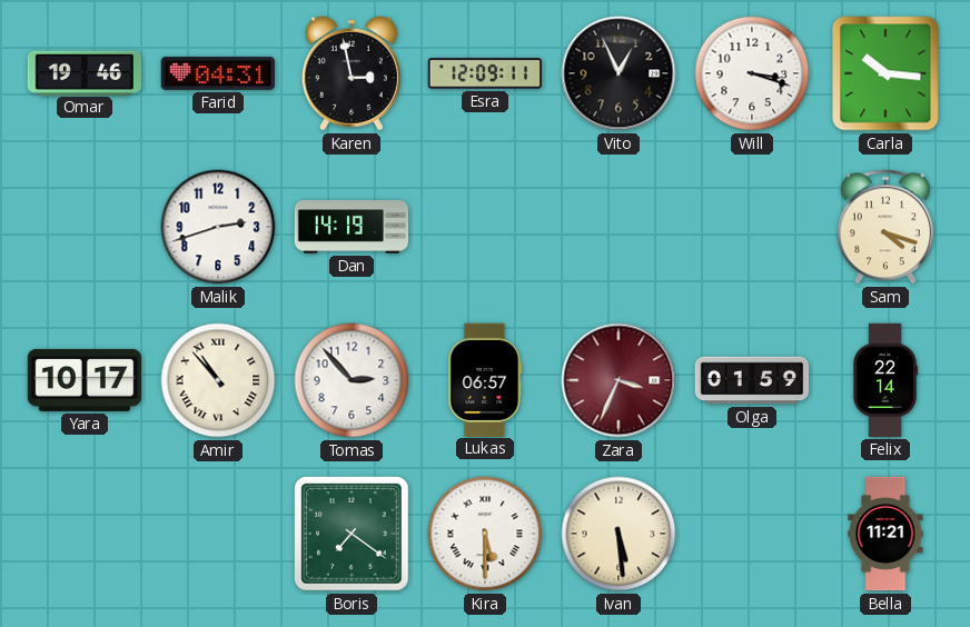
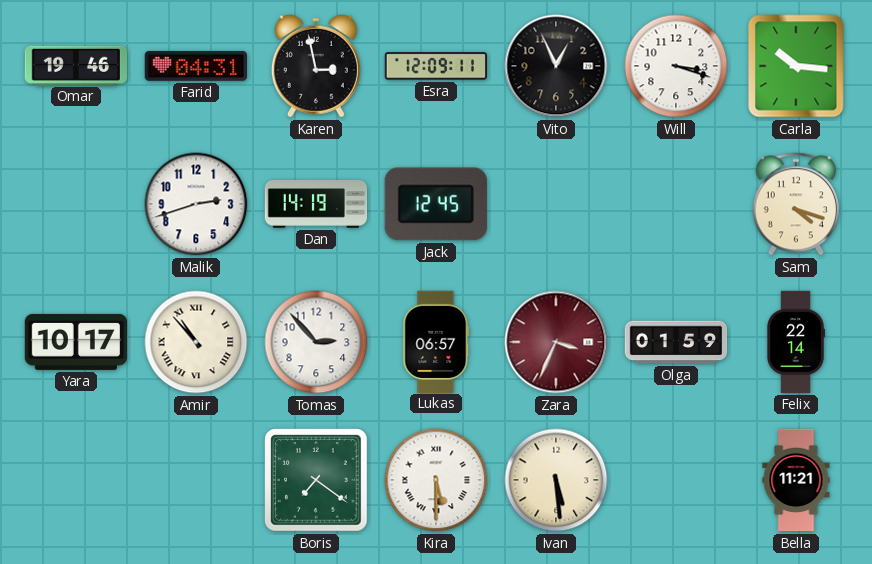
Jack: none -> 12:45
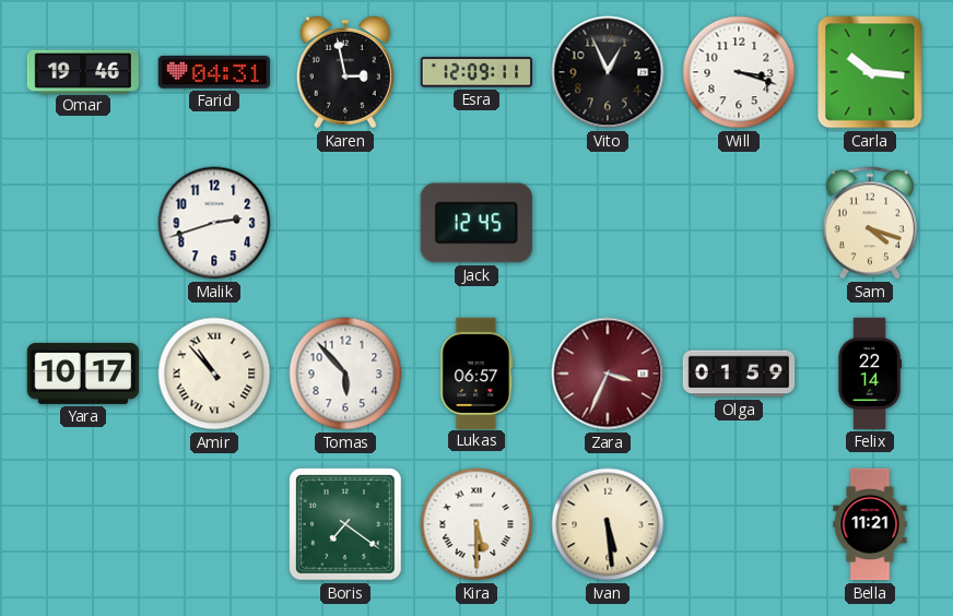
Dan: 14:19 -> none
Tomas: 2:53 -> 5:53
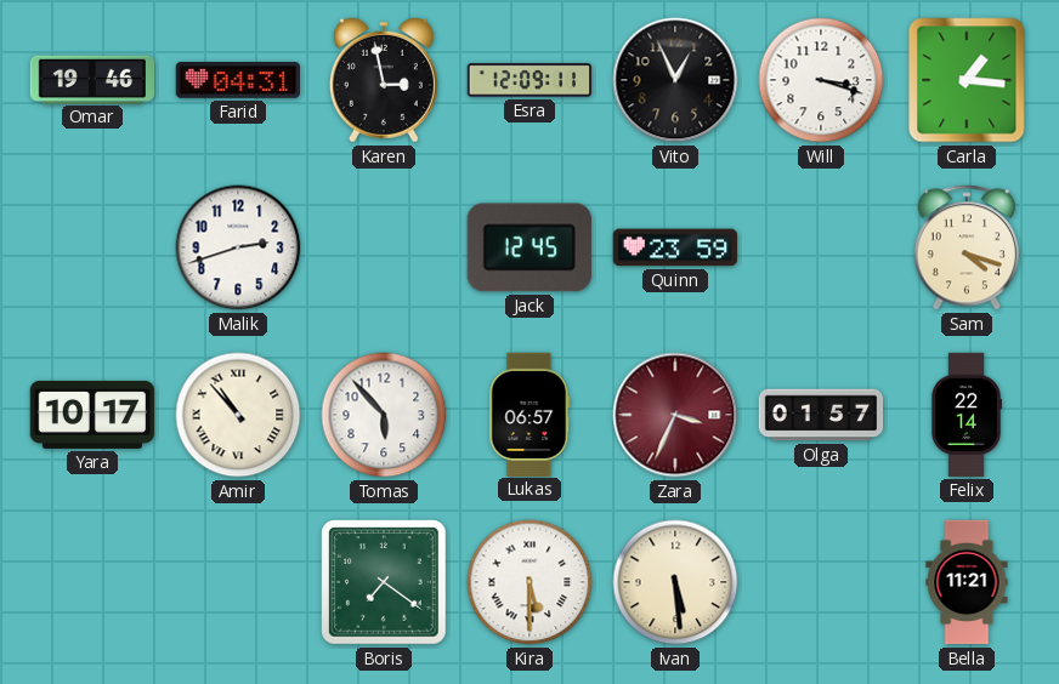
Carla: 10:16 -> 1:16
Quinn: none -> 23:59
Olga: 01:59 -> 01:57
